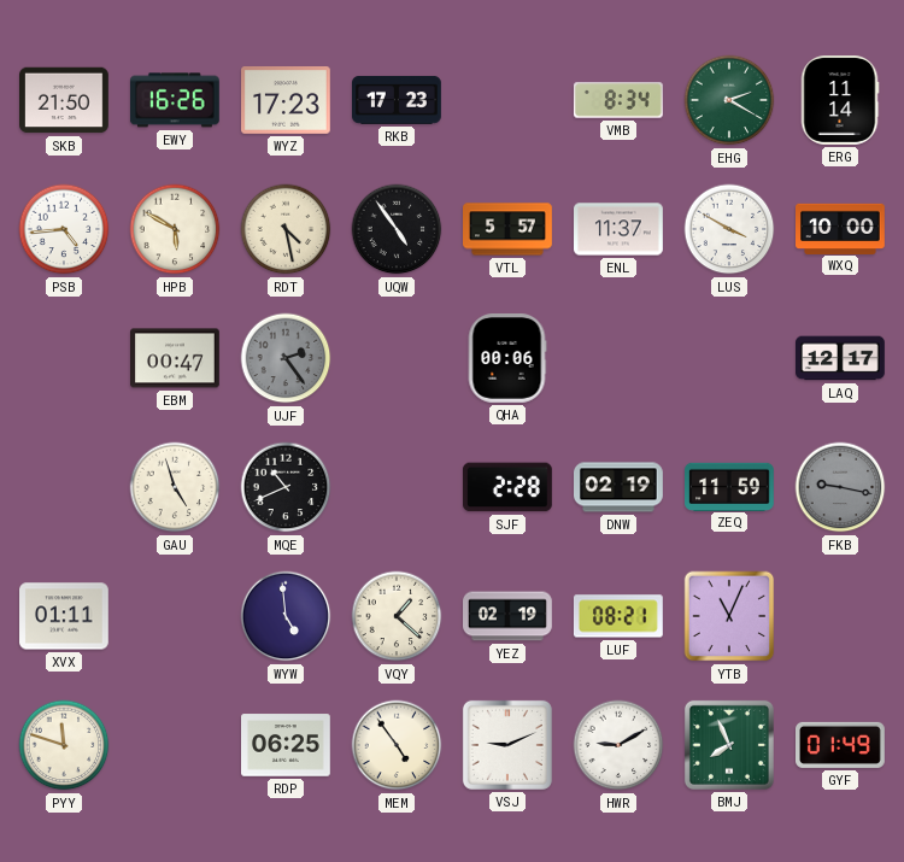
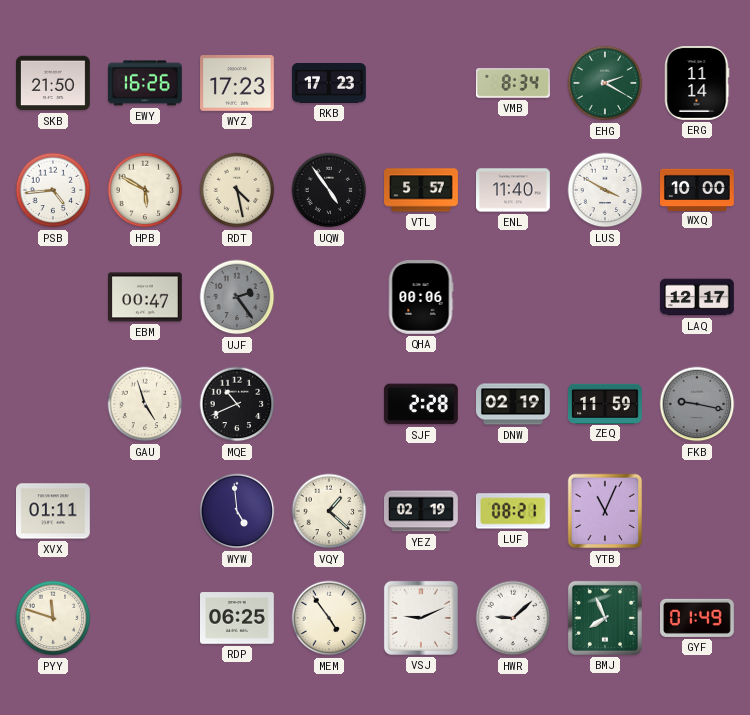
ENL: 11:37 -> 11:40
HWR: 9:10 -> 9:08
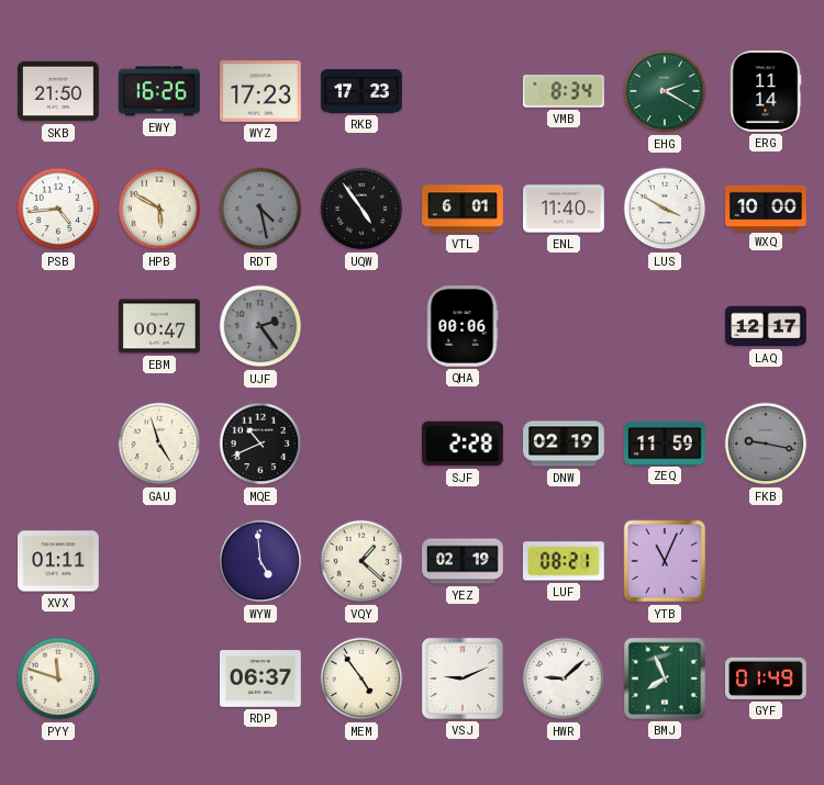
RDT dial: cream -> grey
VTL: 5:57 -> 6:01
RDP: 06:25 -> 06:37
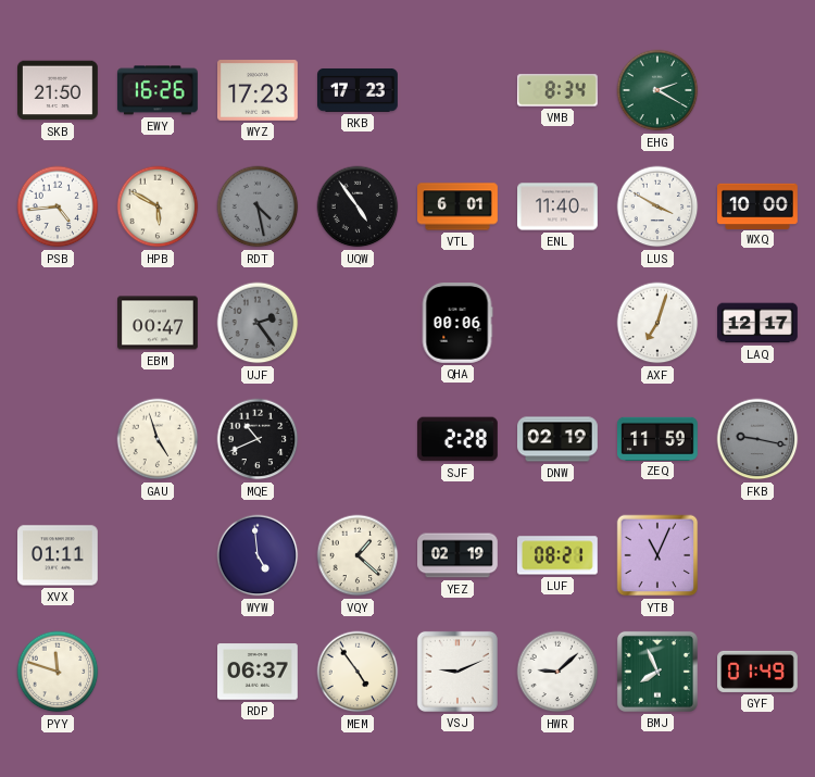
ERG: 11:14 -> none
AXF: none -> 7:03
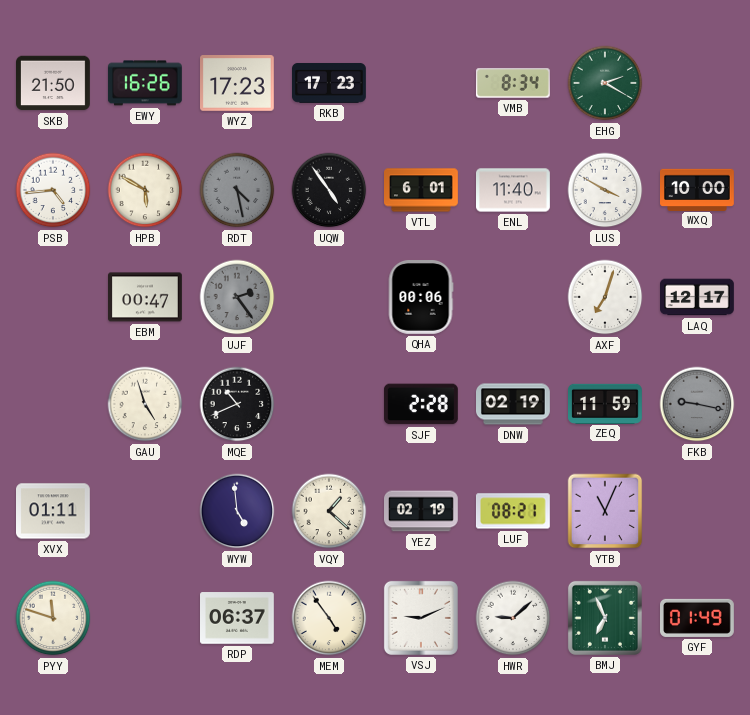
BMJ: 7:56 -> 6:56
